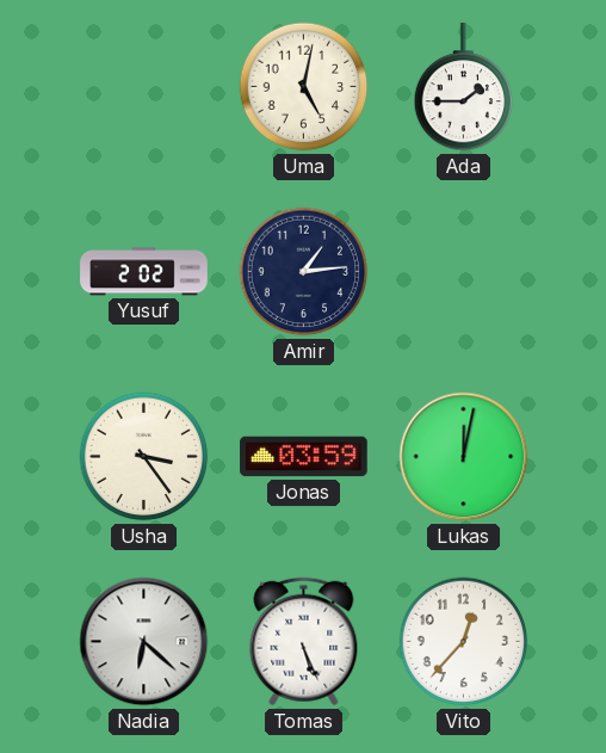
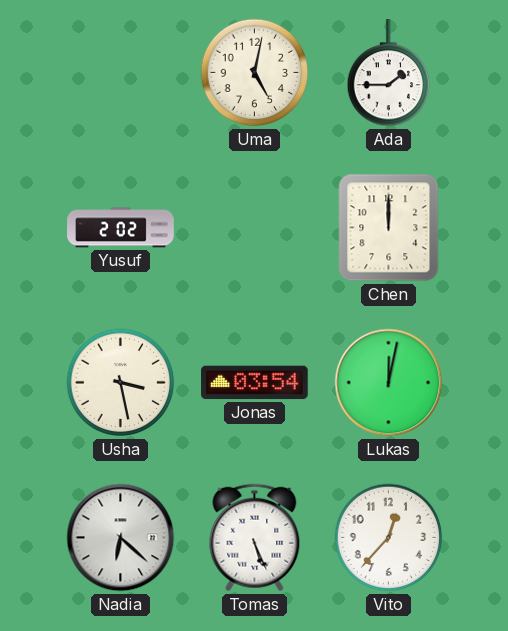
Amir: 1:14 -> none
Chen: none -> 12:00
Usha: 3:24 -> 3:28
Jonas: 03:59 -> 03:54
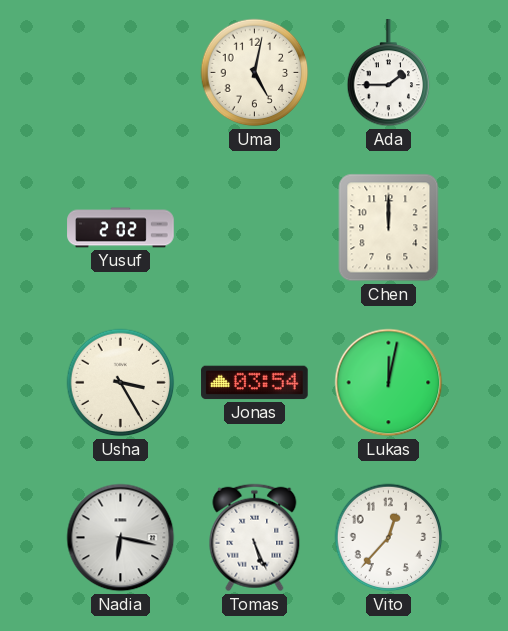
Usha: 3:28 -> 3:25
Nadia: 6:22 -> 6:17
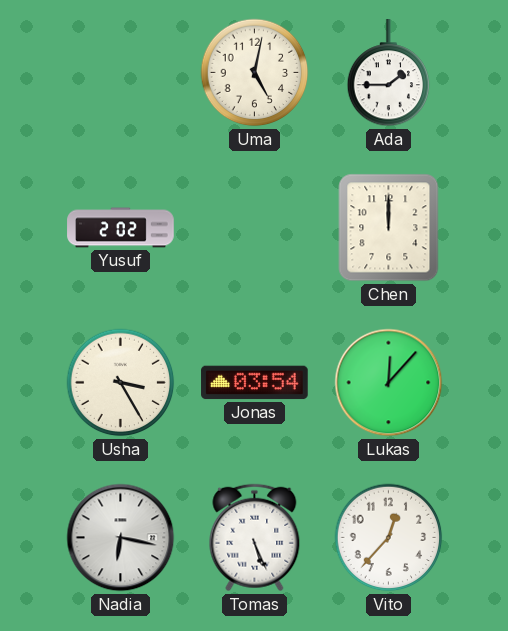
Lukas: 12:02 -> 12:07
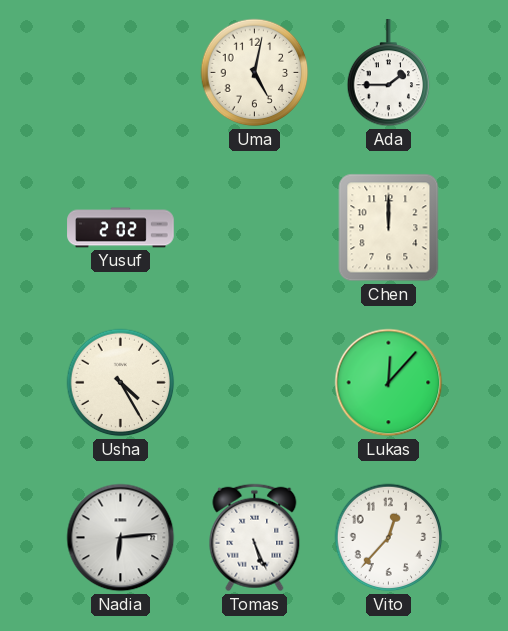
Usha: 3:25 -> 4:25
Jonas: 03:54 -> none
Nadia: 6:17 -> 6:14
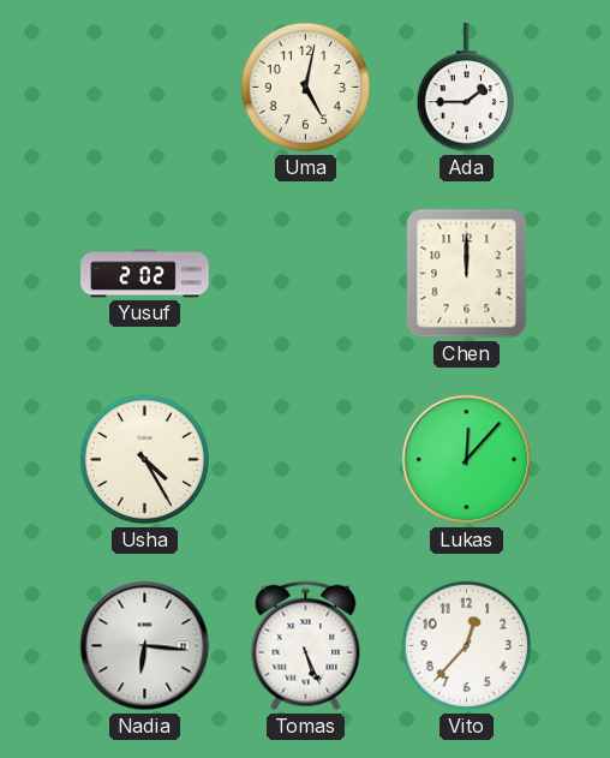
Nadia: 6:14 -> 6:16
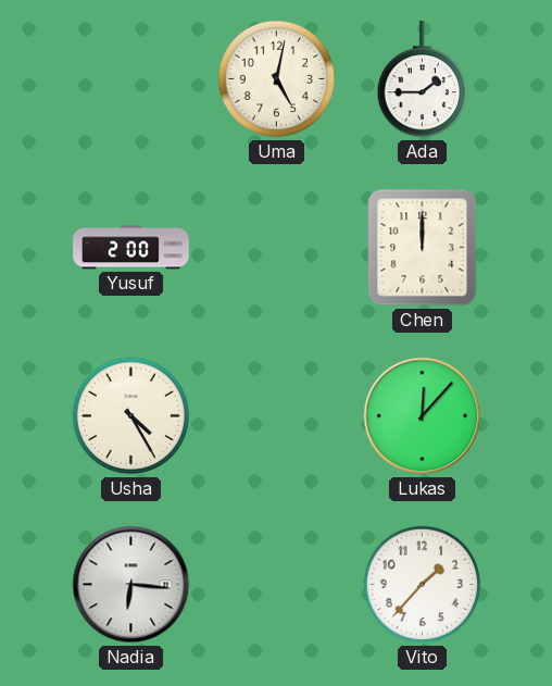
Yusuf: 2:02 -> 2:00
Tomas: 5:26 -> none
Vito: 12:37 -> 1:37
